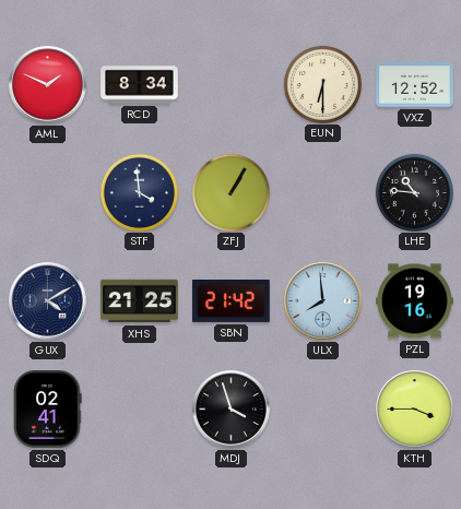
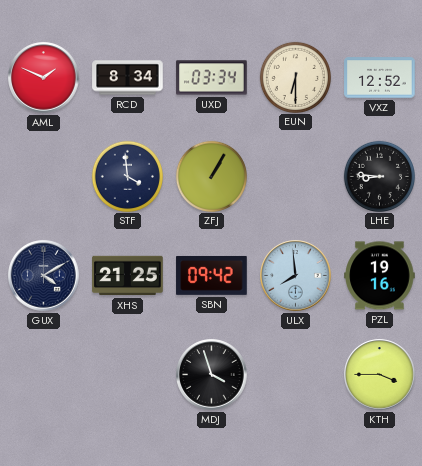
UXD: none -> 03:34
LHE: 10:46 -> 8:46
SBN: 21:42 -> 09:42
SDQ: 02:41 -> none
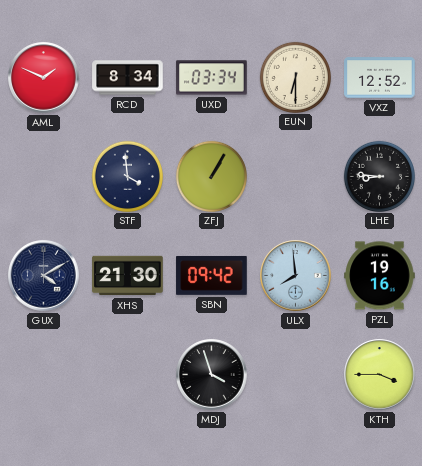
XHS: 21:25 -> 21:30
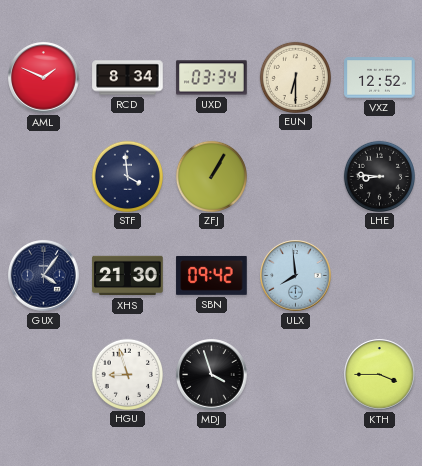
GUX: 4:10 -> 4:06
PZL: 19:16 -> none
HGU: none -> 8:57
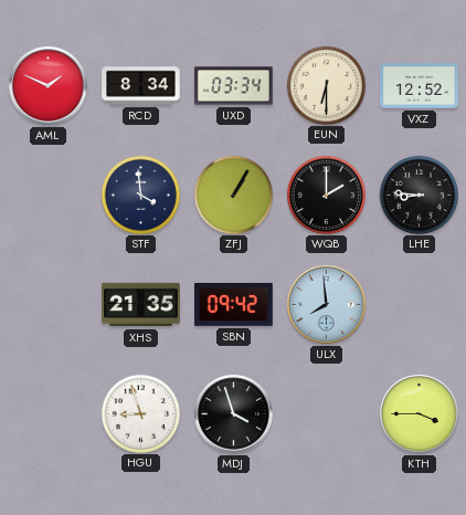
WQB: none -> 2:00
GUX: 4:06 -> none
XHS: 21:30 -> 21:35
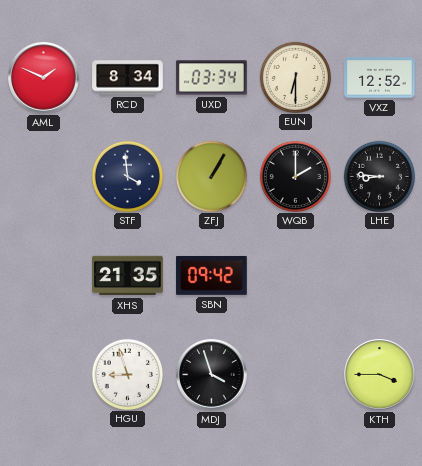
ULX: 7:59 -> none
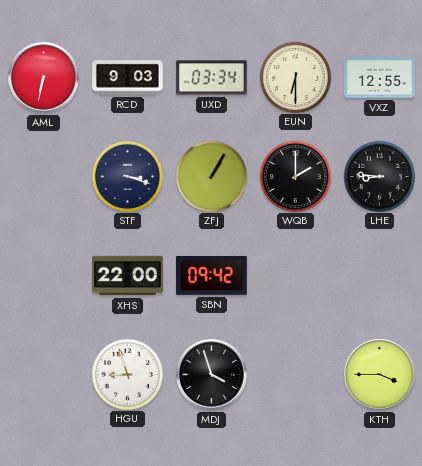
AML: 1:49 -> 6:32
RCD: 8:34 -> 9:03
VXZ: 12:52 -> 12:55
STF: 3:59 -> 3:18
XHS: 21:35 -> 22:00
